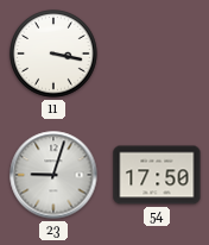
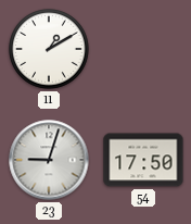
11: 3:17 -> 1:10
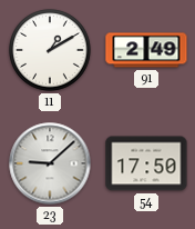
91: none -> 2:49
23: 9:03 -> 9:08
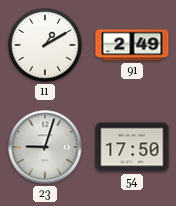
23: 9:08 -> 9:03
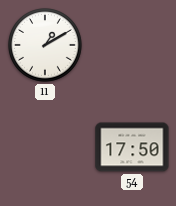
91: 2:49 -> none
23: 9:03 -> none
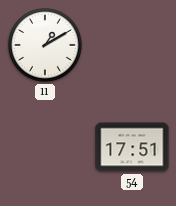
54: 17:50 -> 17:51
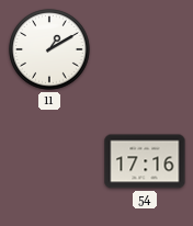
54: 17:51 -> 17:16
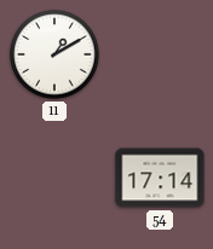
54: 17:16 -> 17:14
